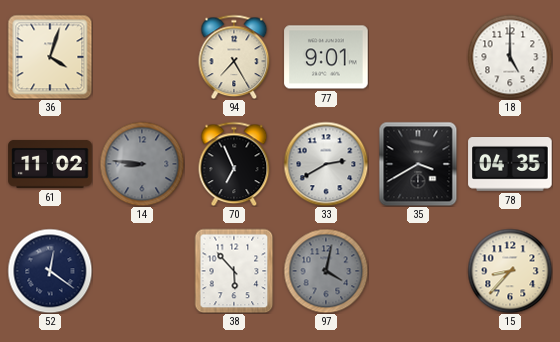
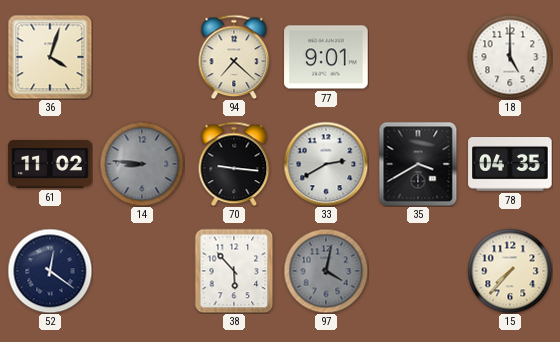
94: 7:25 -> 7:22
70: 6:56 -> 9:16
15: 8:37 -> 7:37
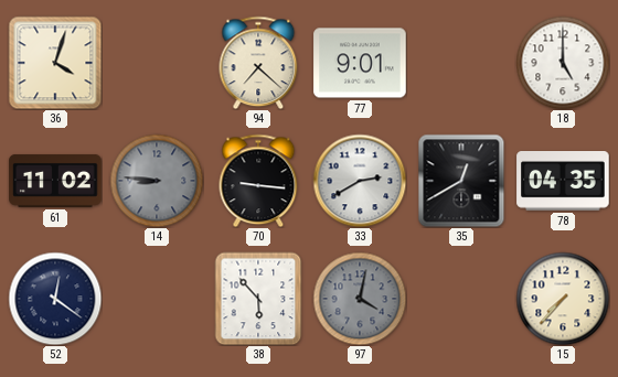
35: 3:40 -> 12:40
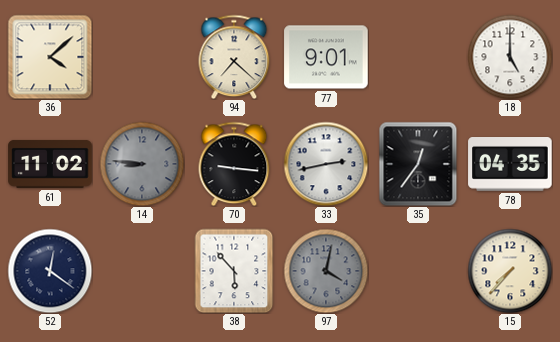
36: 4:03 -> 4:08
33: 2:40 -> 2:43
35: 12:40 -> 12:36
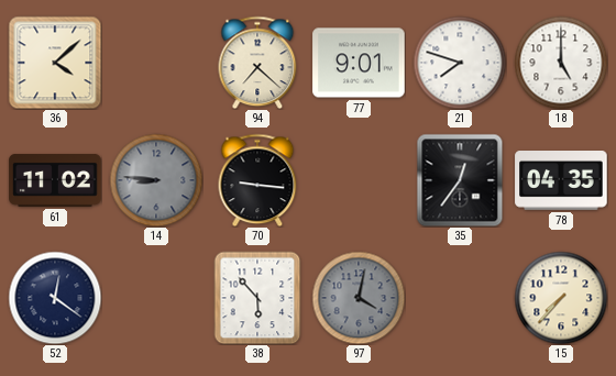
21: none -> 7:48
33: 2:43 -> none
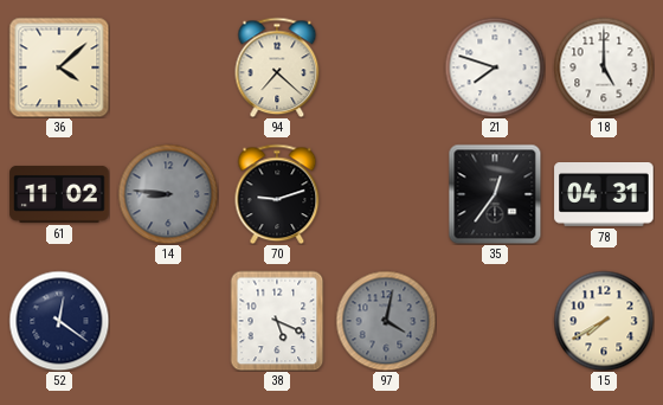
77: 9:01 -> none
70: 9:16 -> 9:12
78: 04:35 -> 04:31
38: 5:53 -> 5:19
15: 7:37 -> 7:40
